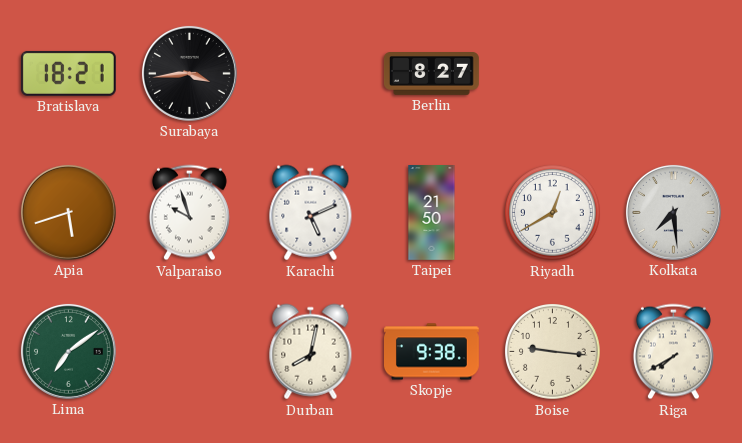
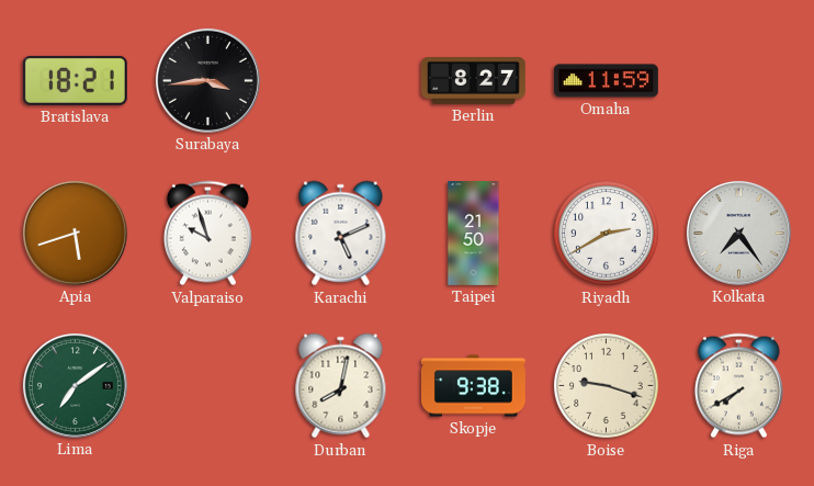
Omaha: none -> 11:59
Riyadh: 12:40 -> 2:40
Kolkata: 7:29 -> 7:24
Boise: 9:16 -> 9:18
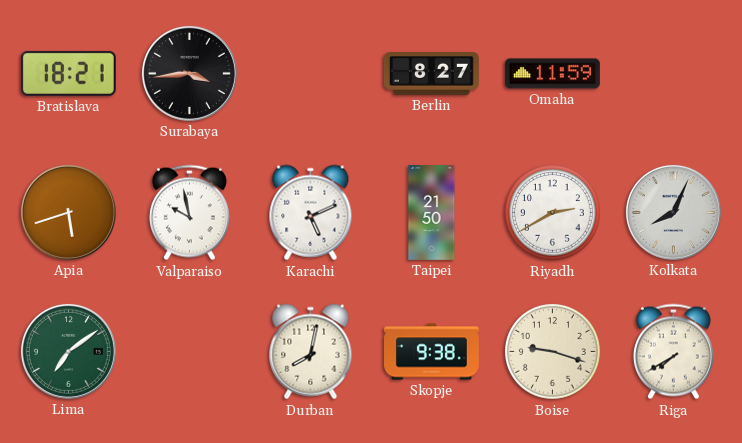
Valparaiso: 9:57 -> 9:58
Kolkata: 7:24 -> 8:04
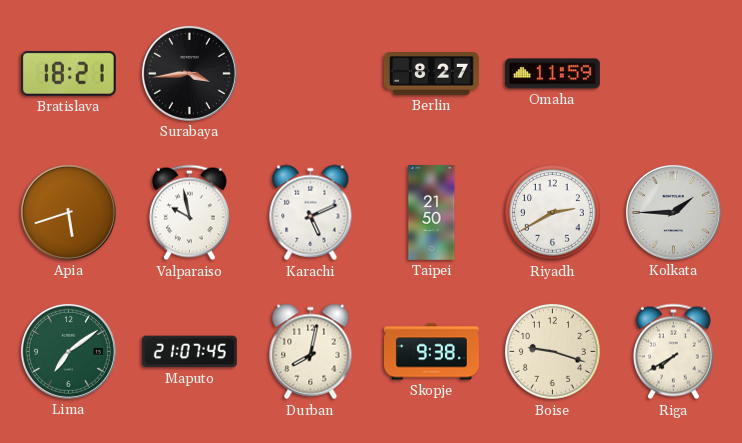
Kolkata: 8:04 -> 1:45
Maputo: none -> 21:07
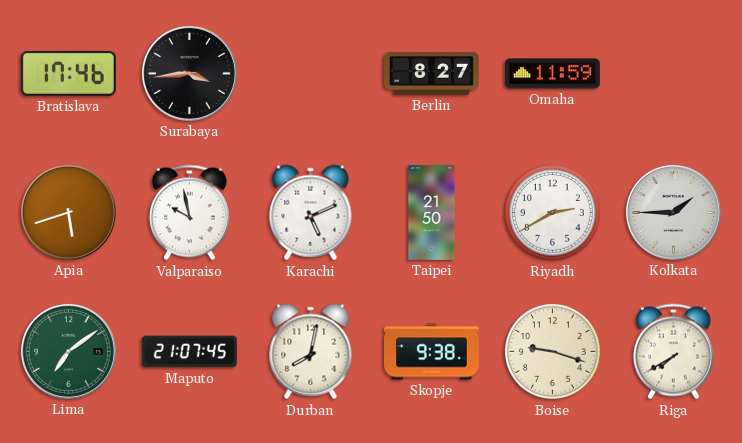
Bratislava: 18:21 -> 17:46
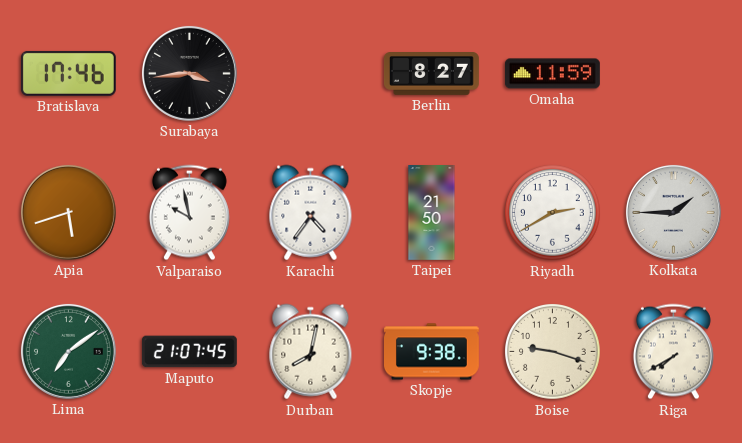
Karachi: 5:11 -> 4:36
